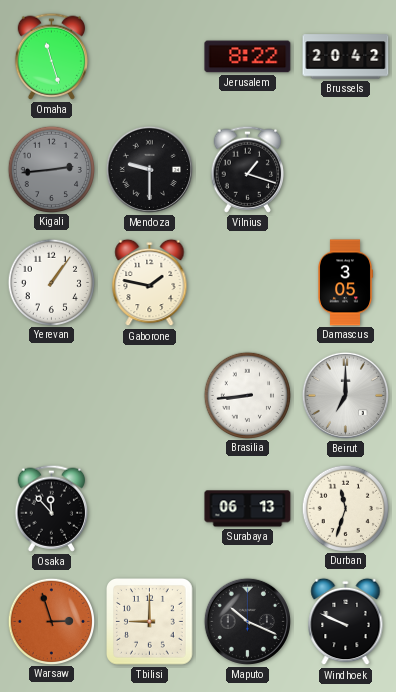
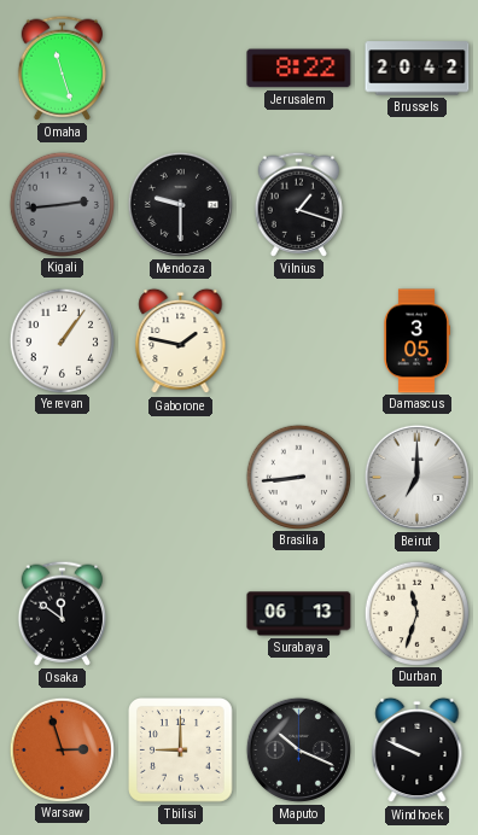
Osaka: 11:53 -> 11:51
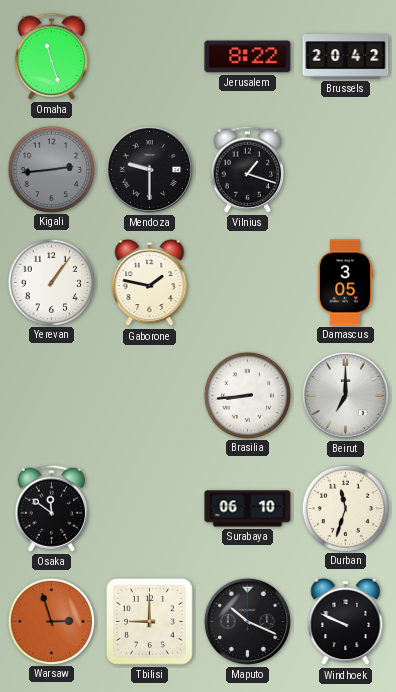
Surabaya: 06:13 -> 06:10
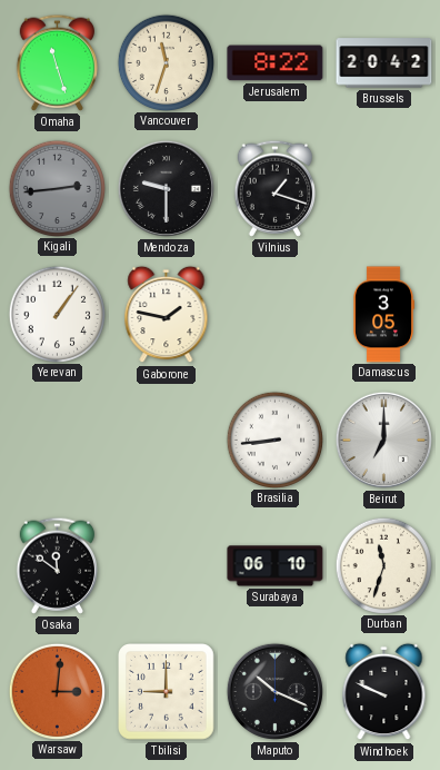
Vancouver: none -> 11:33
Warsaw: 2:57 -> 3:01
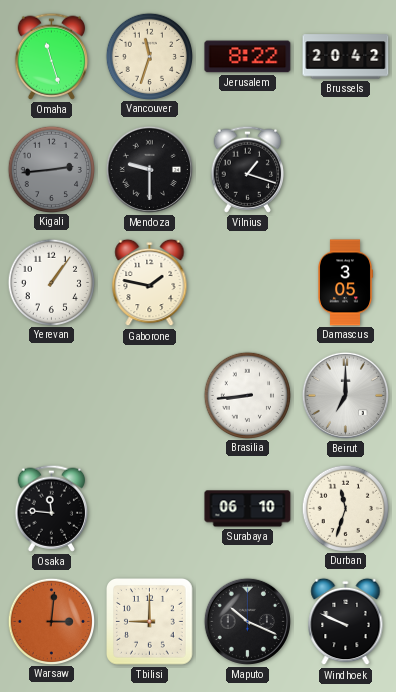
Osaka: 11:51 -> 11:46
